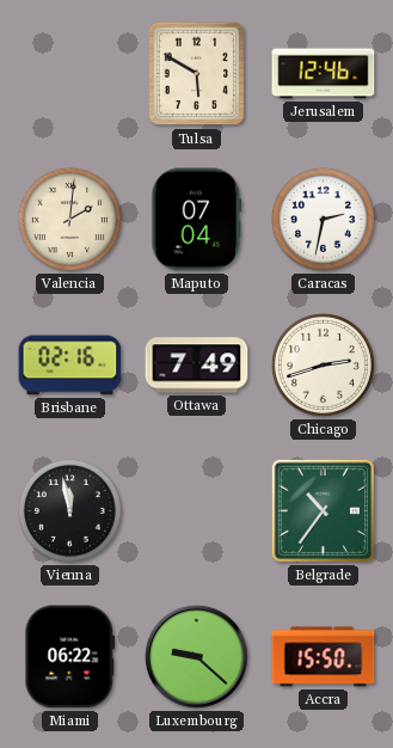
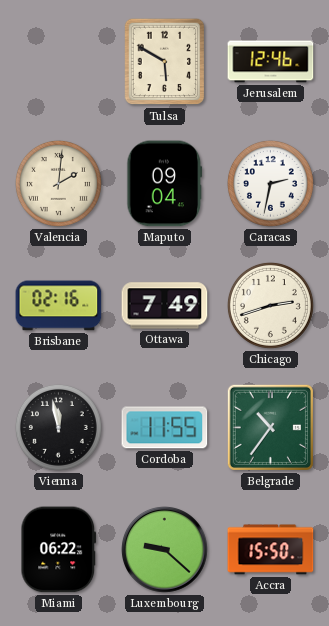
Maputo: 07:04 -> 09:04
Cordoba: none -> 11:55
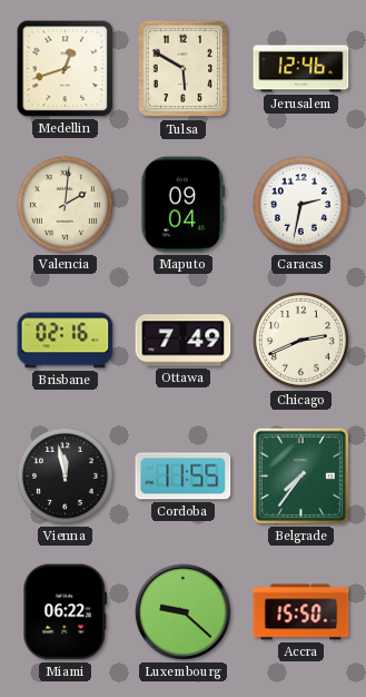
Medellin: none -> 12:42
Chicago: 2:42 -> 2:41
Belgrade: 10:36 -> 7:36
